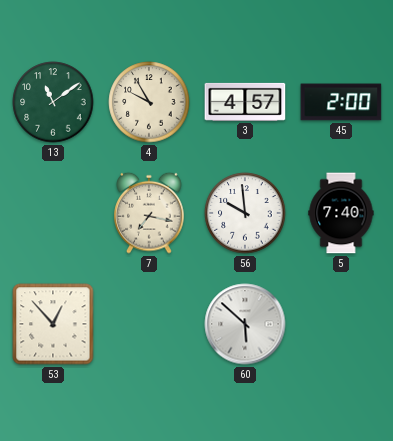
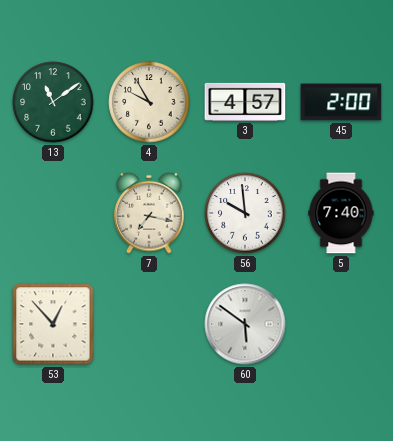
60: 5:52 -> 5:51
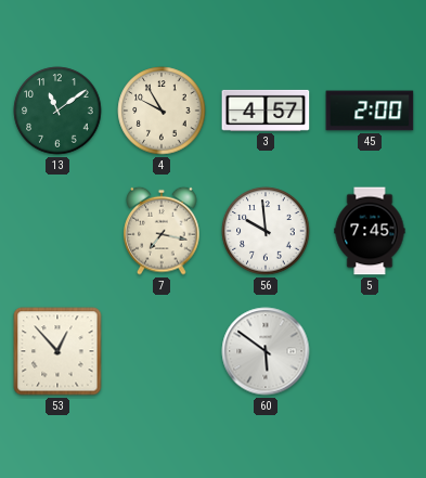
5: 7:40 -> 7:45
